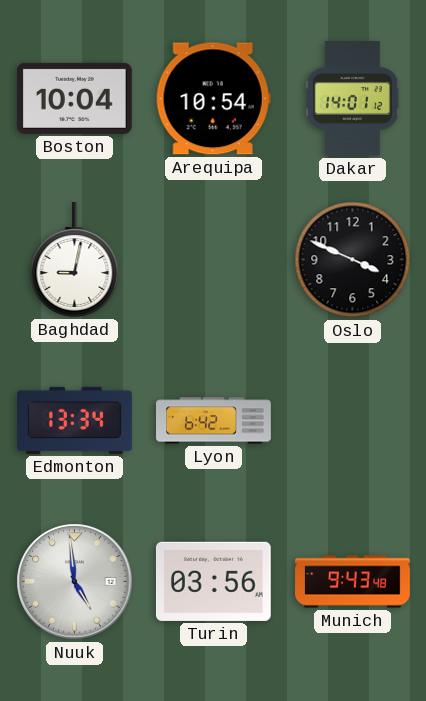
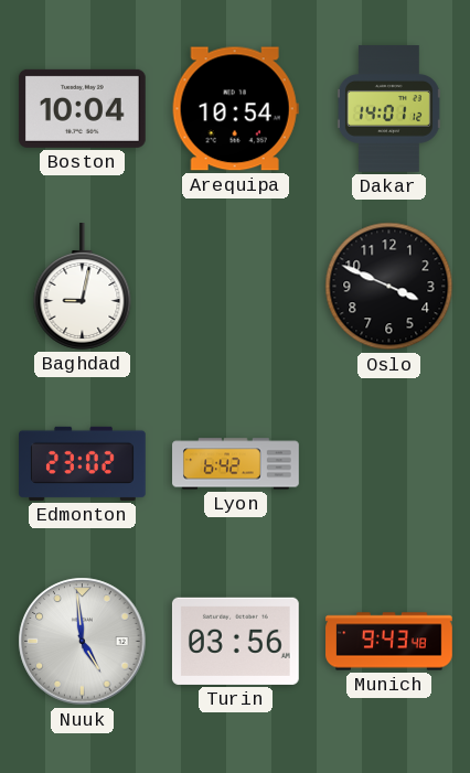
Edmonton: 13:34 -> 23:02
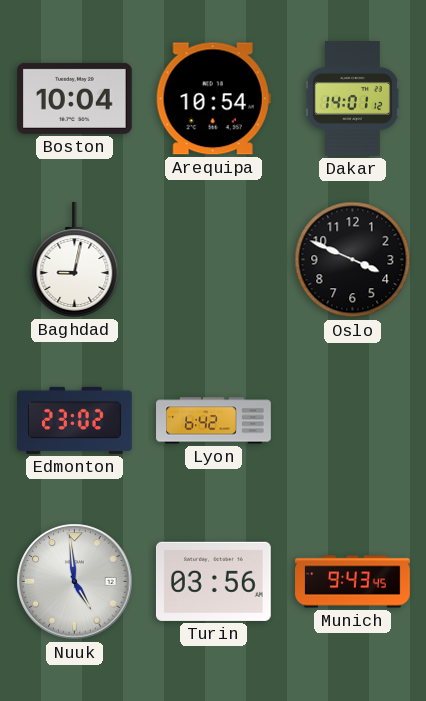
Munich: 9:43:48 -> 9:43:45
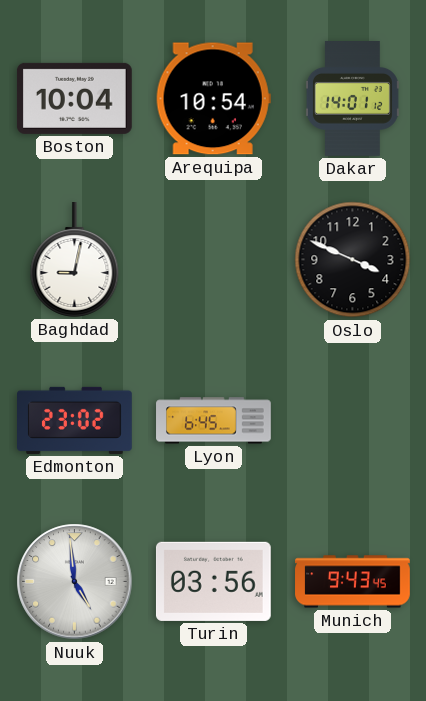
Lyon: 6:42 -> 6:45
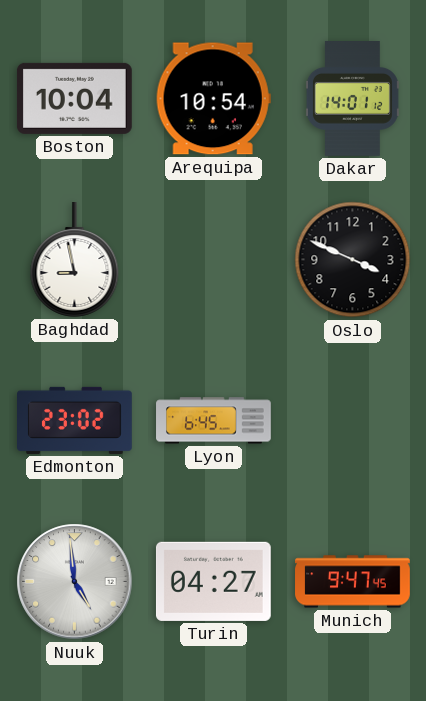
Baghdad: 9:02 -> 8:58
Turin: 03:56 -> 04:27
Munich: 9:43 -> 9:47
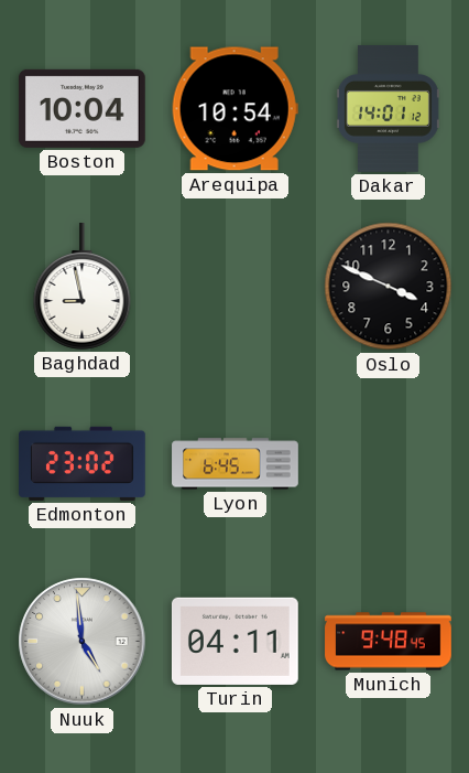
Turin: 04:27 -> 04:11
Munich: 9:47 -> 9:48
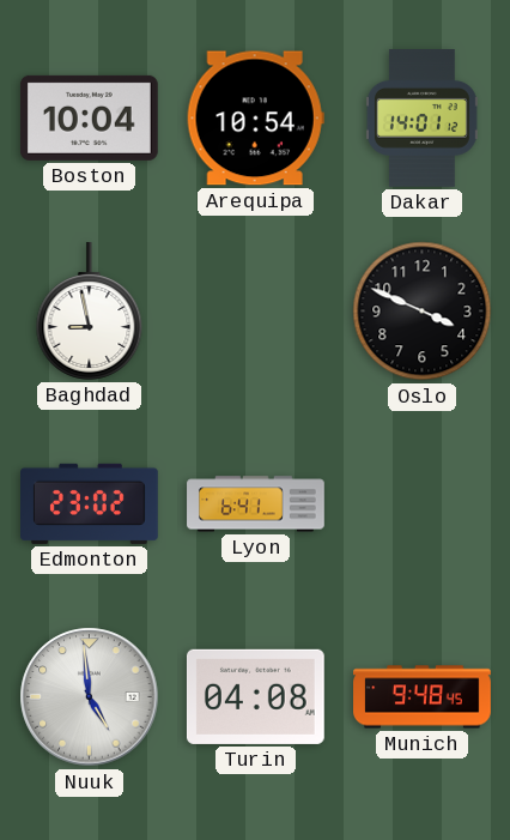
Lyon: 6:45 -> 6:41
Turin: 04:11 -> 04:08
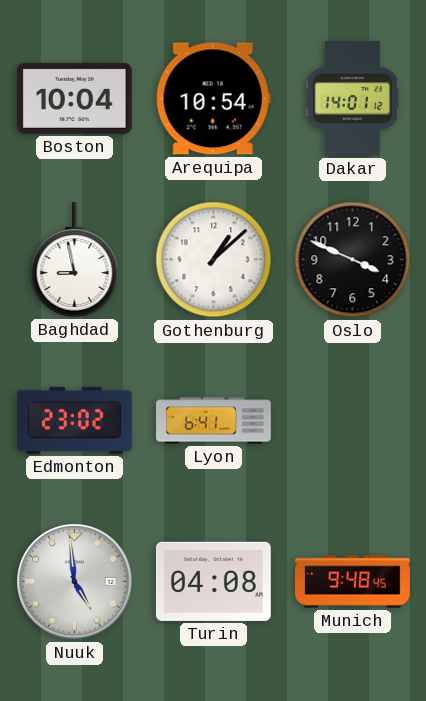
Gothenburg: none -> 1:08
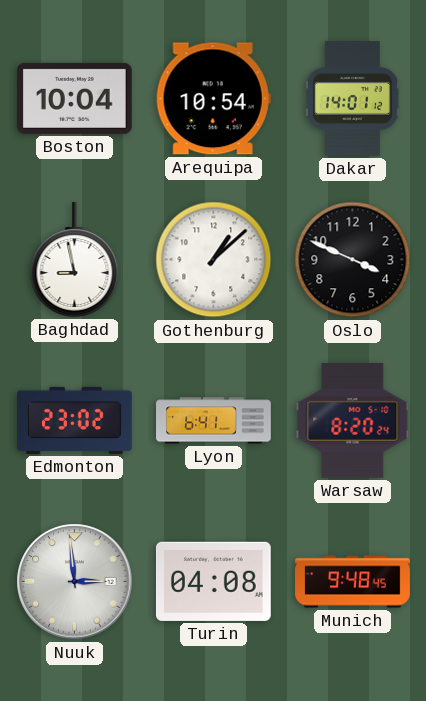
Warsaw: none -> 8:20
Nuuk: 4:59 -> 2:59
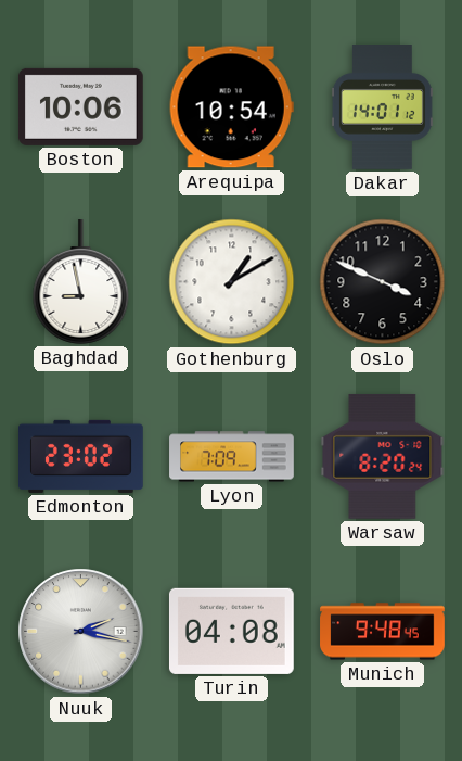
Boston: 10:04 -> 10:06
Gothenburg: 1:08 -> 1:10
Lyon: 6:41 -> 7:09
Nuuk: 2:59 -> 2:17
